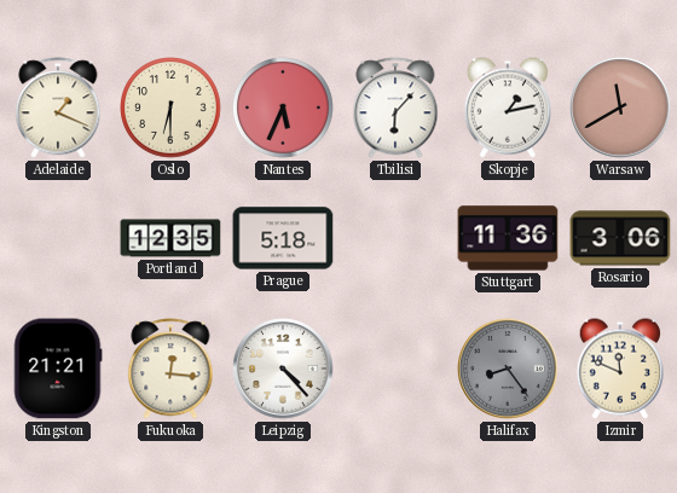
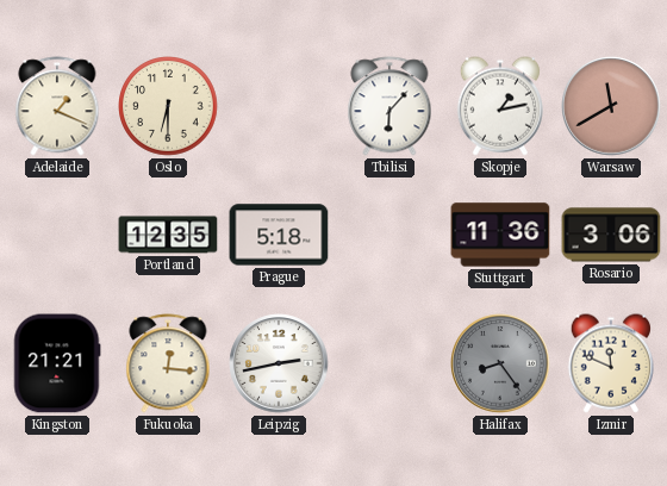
Nantes: 5:34 -> none
Leipzig: 4:23 -> 2:43
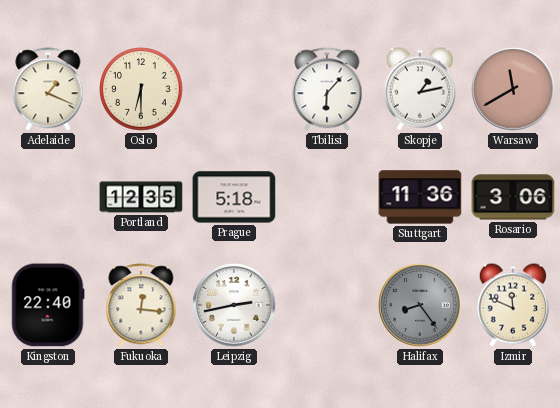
Kingston: 21:21 -> 22:40
